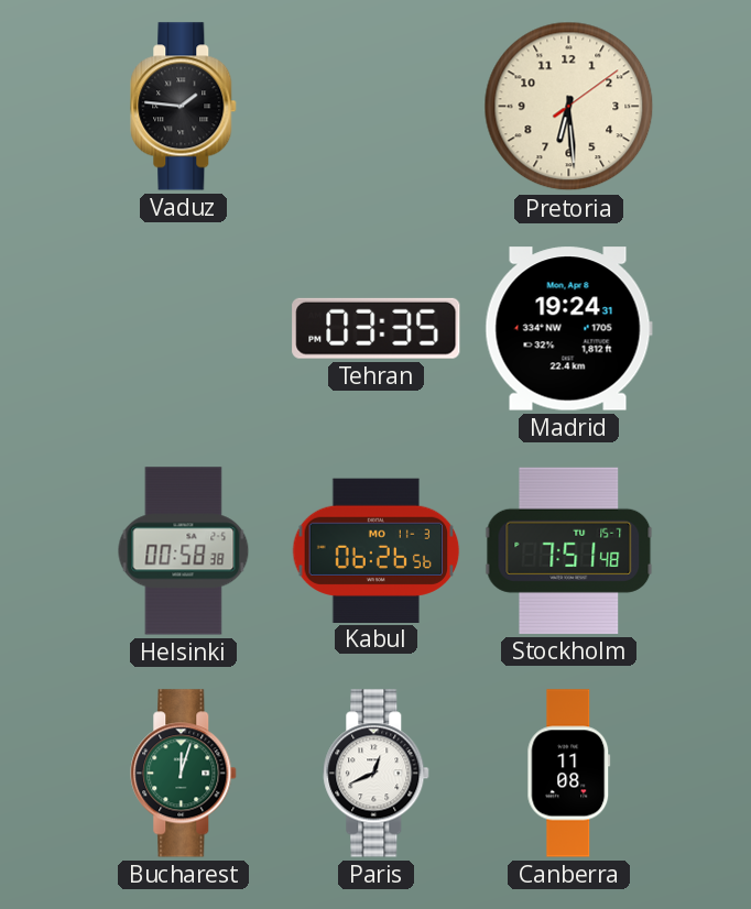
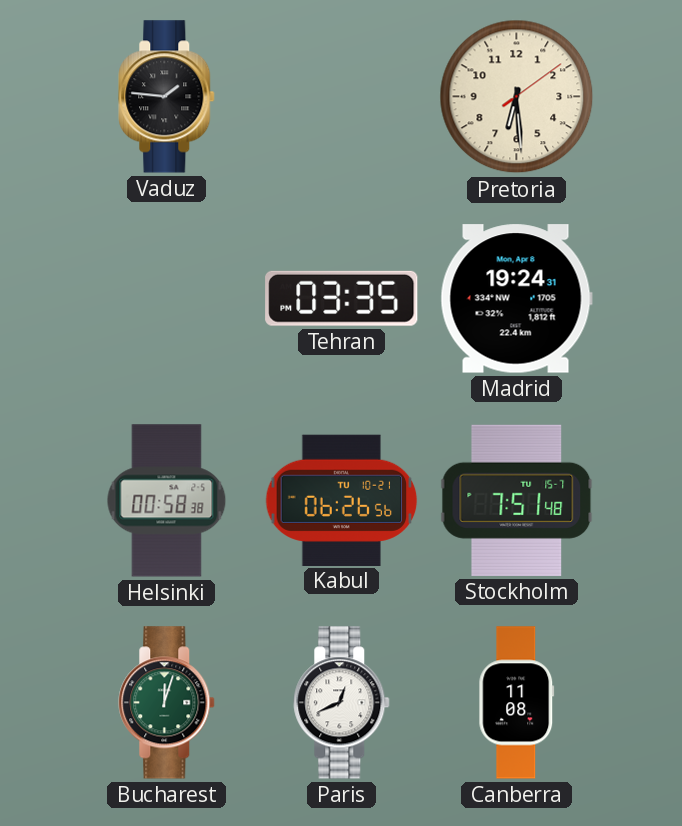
Kabul date: MO 11-3 -> TU 10-21
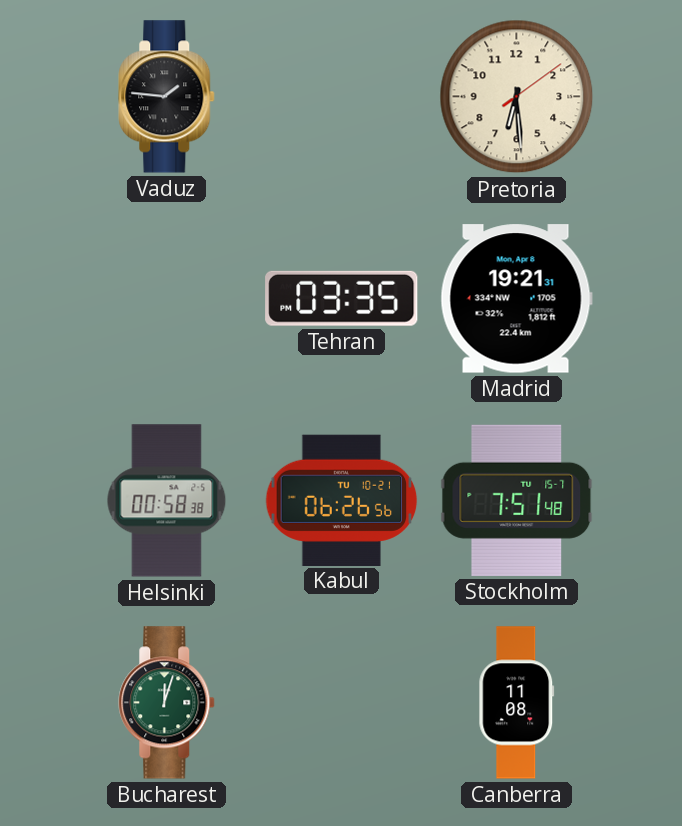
Madrid: 19:24 -> 19:21
Paris: 12:41 -> none
